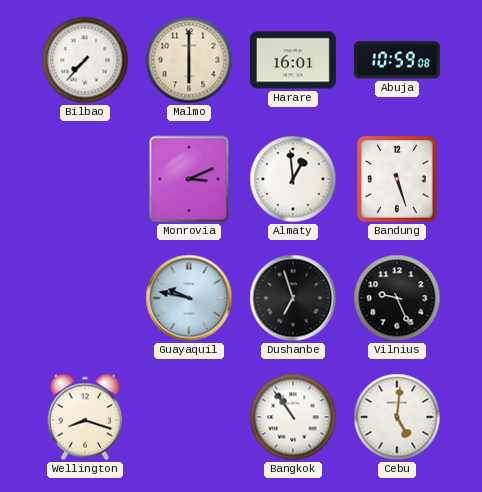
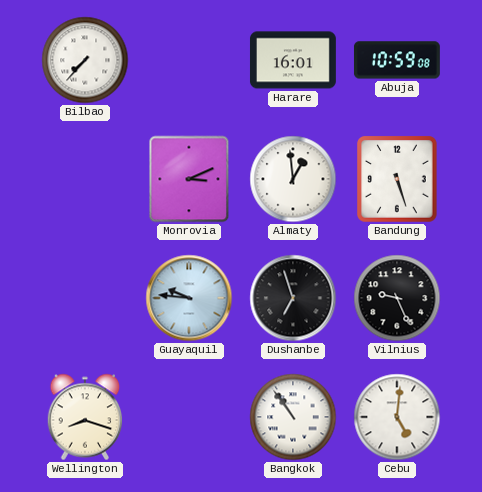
Malmo: 6:00 -> none
Guayaquil: 9:47 -> 9:46
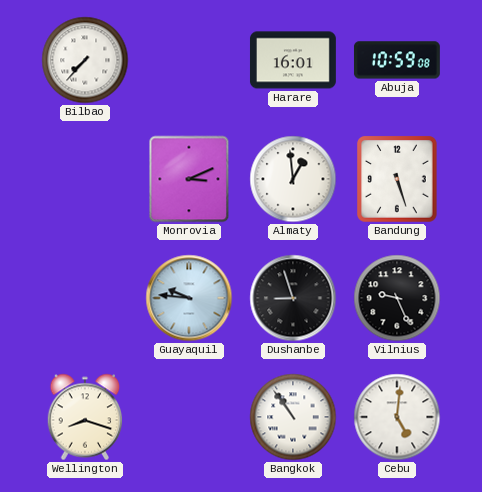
Dushanbe: 6:57 -> 8:57
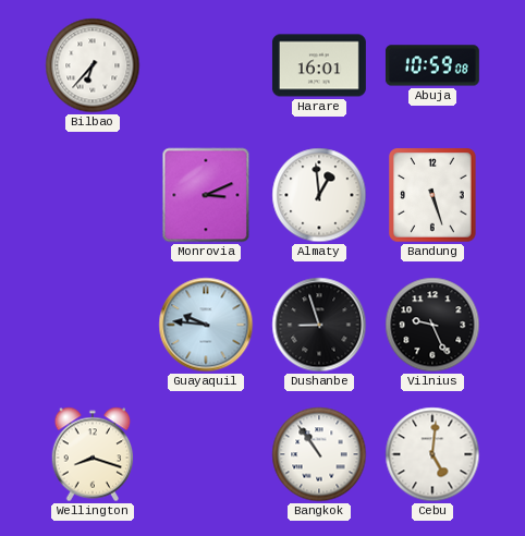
Bilbao: 7:37 -> 6:37
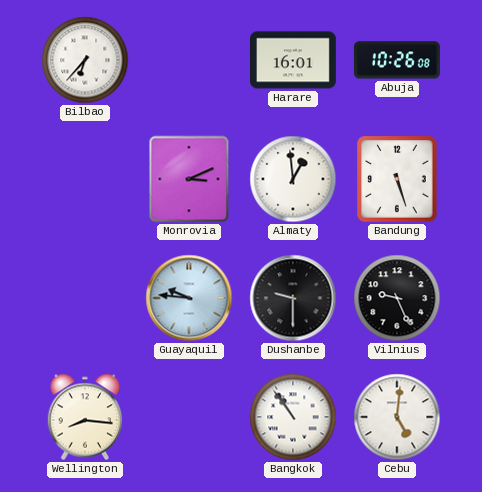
Abuja: 10:59 -> 10:26
Dushanbe: 8:57 -> 9:30
Wellington: 8:18 -> 8:16
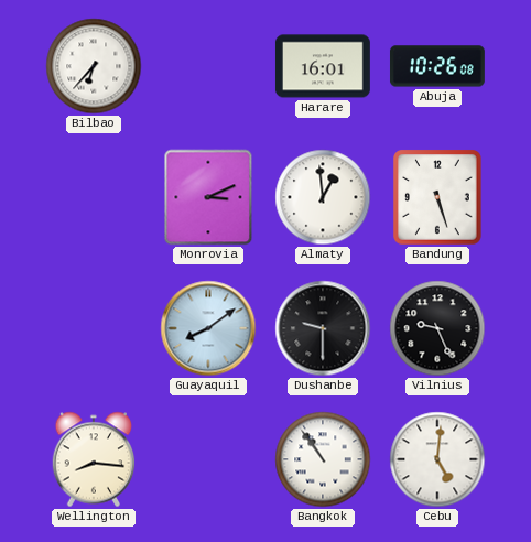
Guayaquil: 9:46 -> 8:09
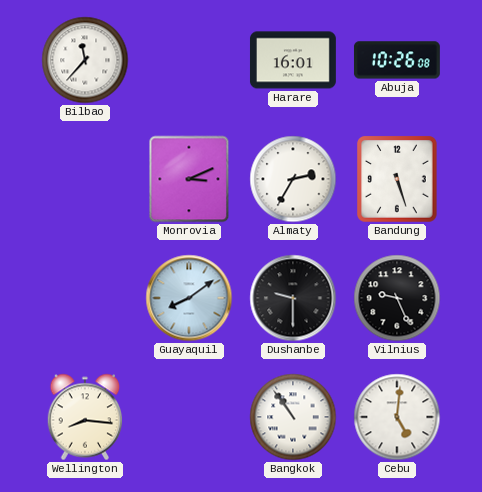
Bilbao: 6:37 -> 11:37
Almaty: 12:59 -> 2:35
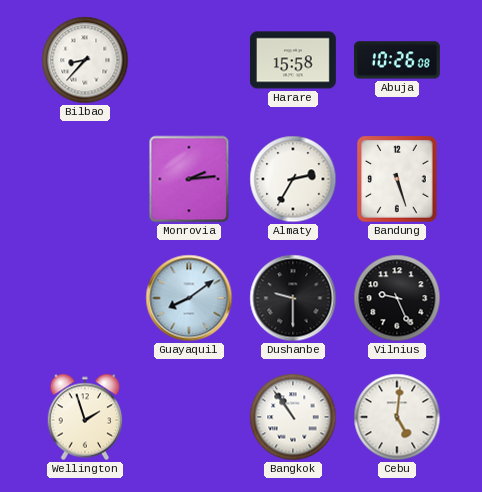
Bilbao: 11:37 -> 8:37
Harare: 16:01 -> 15:58
Monrovia: 3:11 -> 2:14
Wellington: 8:16 -> 1:57
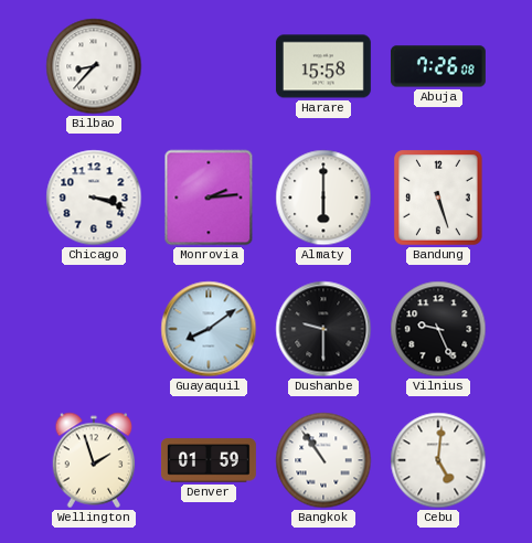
Abuja: 10:26 -> 7:26
Chicago: none -> 3:18
Almaty: 2:35 -> 6:00
Denver: none -> 01:59
